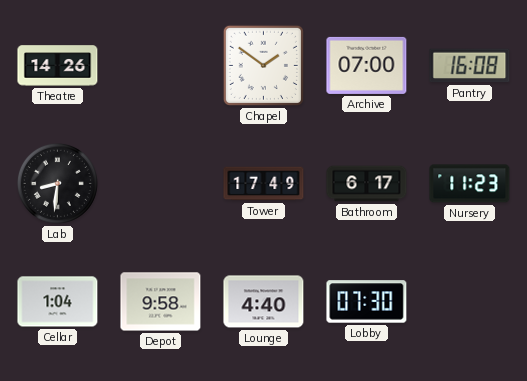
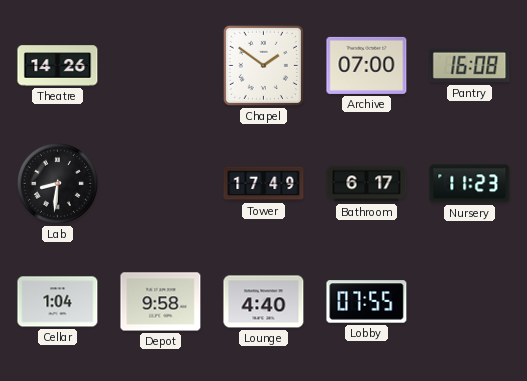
Lobby: 07:30 -> 07:55
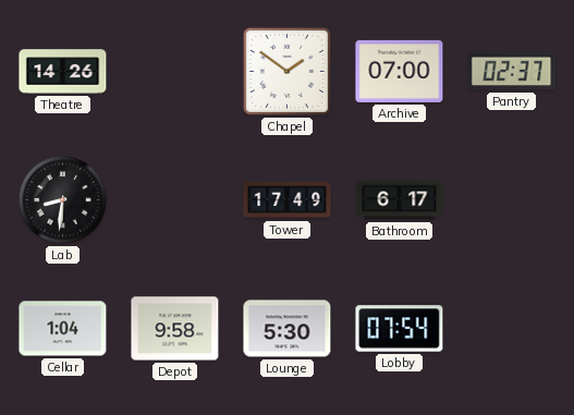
Pantry: 16:08 -> 02:37
Nursery: 11:23 -> none
Lounge: 4:40 -> 5:30
Lobby: 07:55 -> 07:54
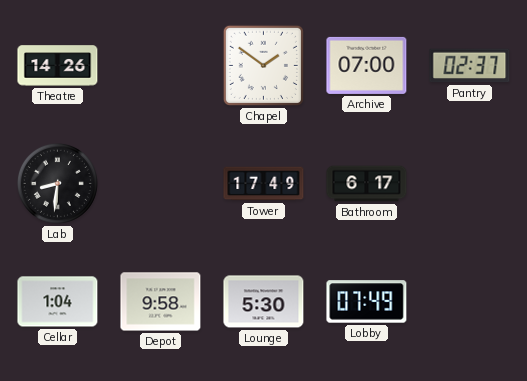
Lobby: 07:54 -> 07:49
